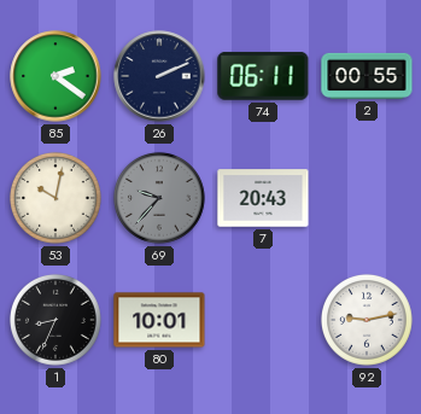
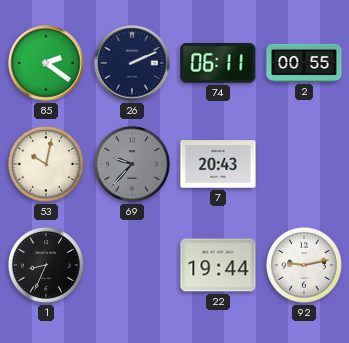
80: 10:01 -> none
22: none -> 19:44
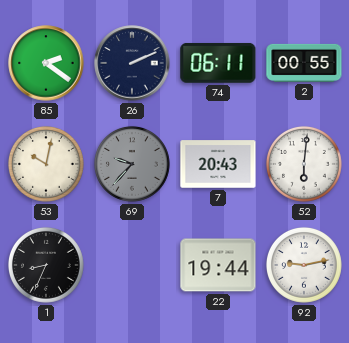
52: none -> 6:01
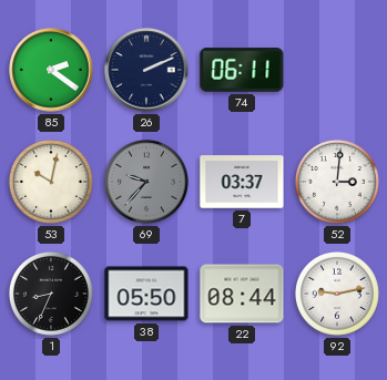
2: 00:55 -> none
7: 20:43 -> 03:37
52: 6:01 -> 3:01
38: none -> 05:50
22: 19:44 -> 08:44
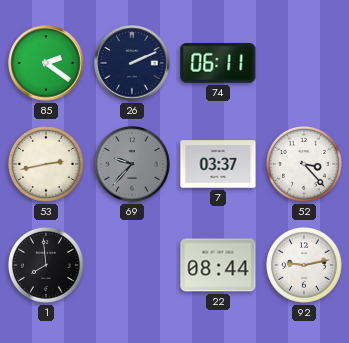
53: 10:02 -> 2:43
52: 3:01 -> 3:23
1: 8:34 -> 7:59
38: 05:50 -> none
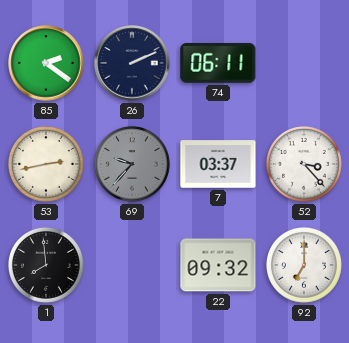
22: 08:44 -> 09:32
92: 9:13 -> 7:00
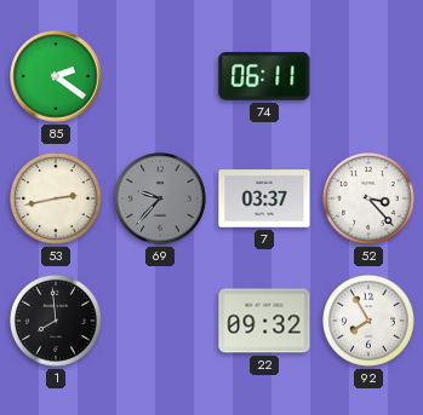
26: 2:11 -> none
92: 7:00 -> 7:55
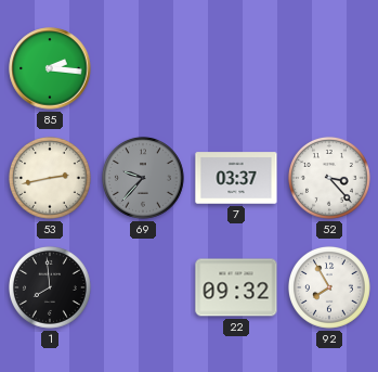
85: 2:21 -> 2:16
74: 06:11 -> none
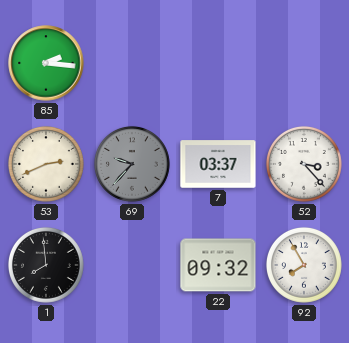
53: 2:43 -> 2:41
